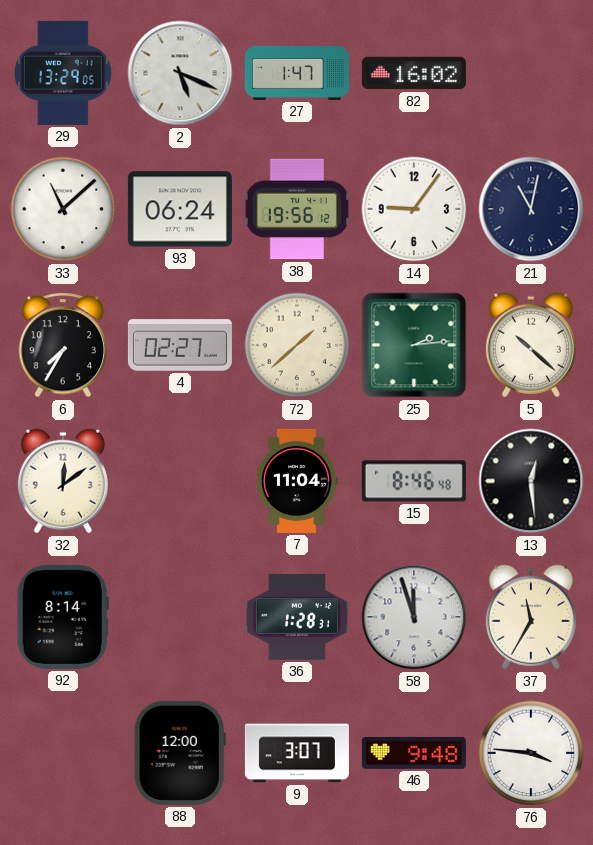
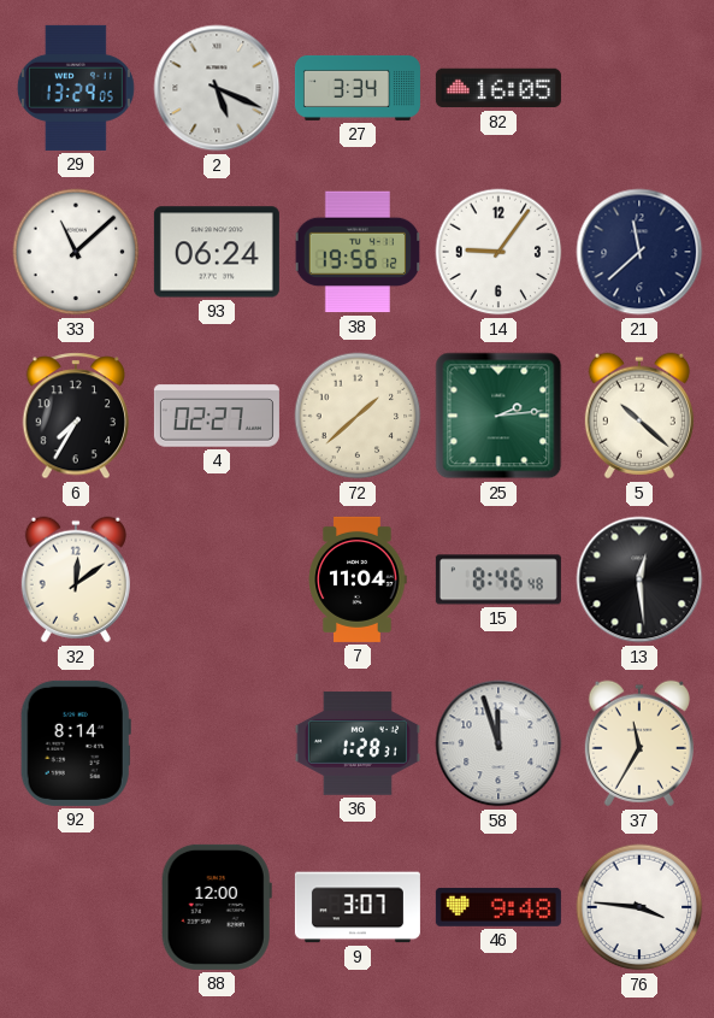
27: 1:47 -> 3:34
82: 16:02 -> 16:05
21: 11:02 -> 11:38
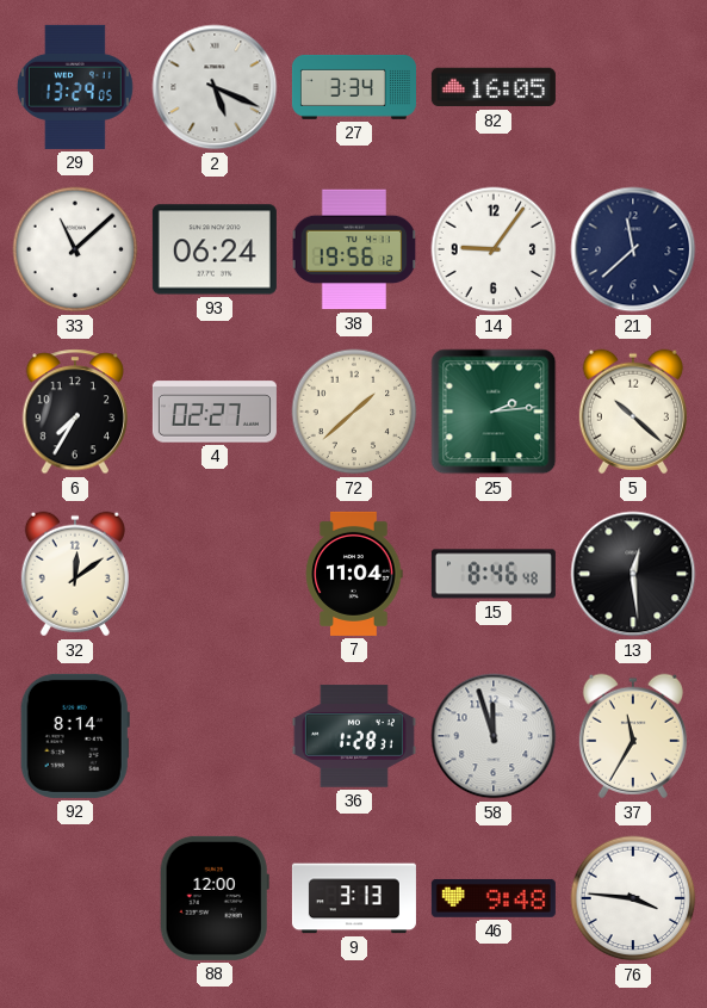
9: 3:07 -> 3:13
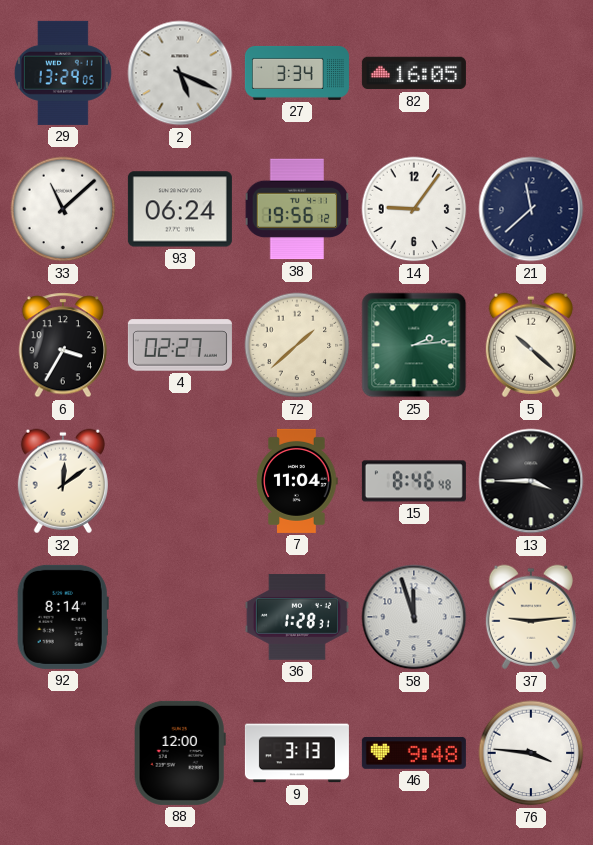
6: 7:35 -> 3:35
13: 12:29 -> 3:45
37: 11:35 -> 9:14
